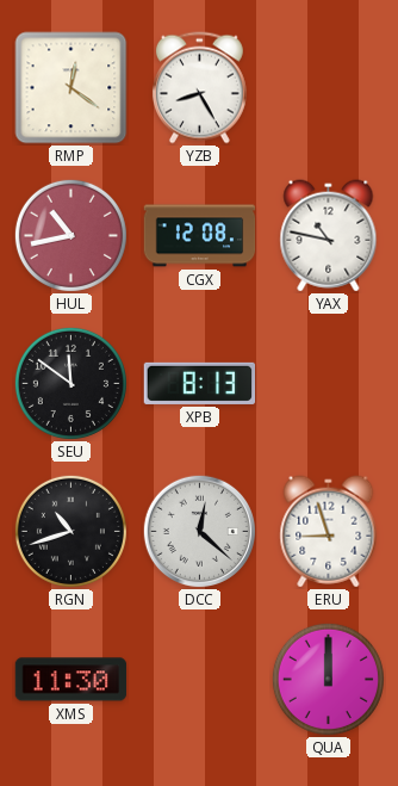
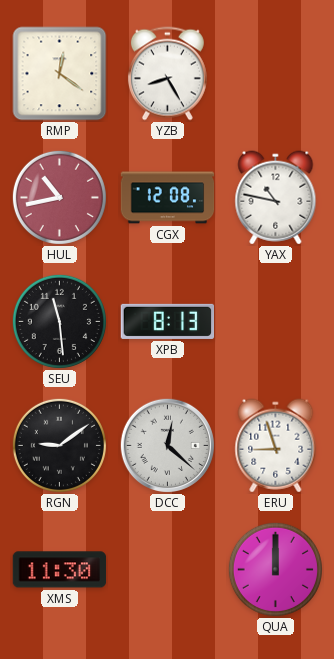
SEU: 11:51 -> 11:29
RGN: 10:42 -> 9:09
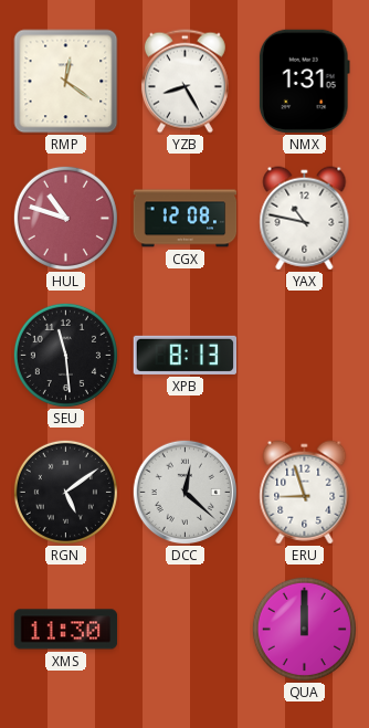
NMX: none -> 1:31
HUL: 10:43 -> 10:48
RGN: 9:09 -> 5:09
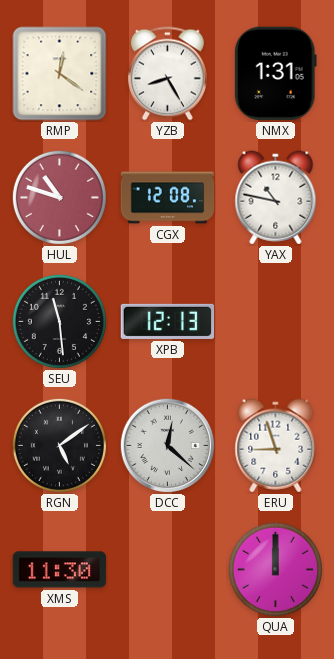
XPB: 8:13 -> 12:13
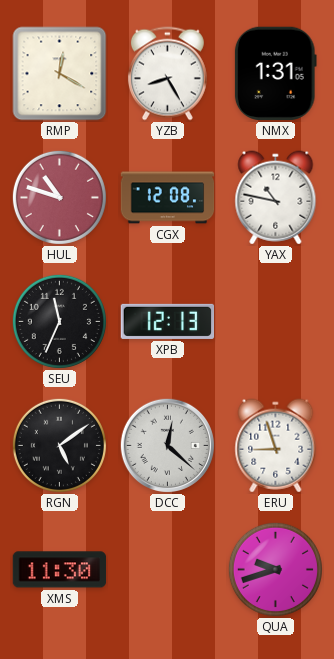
RMP: 12:21 -> 12:20
SEU: 11:29 -> 11:34
QUA: 12:00 -> 9:42
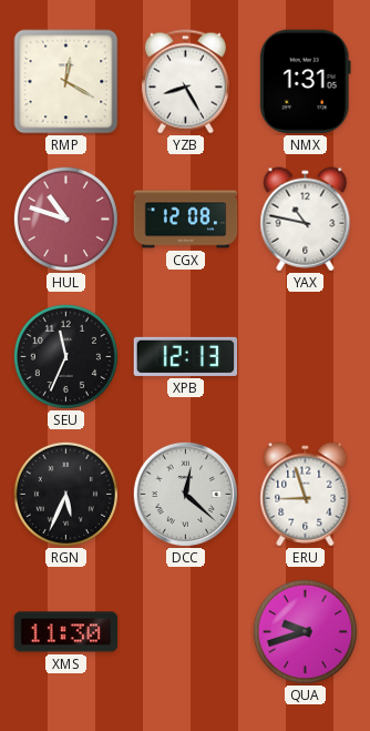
RGN: 5:09 -> 5:34
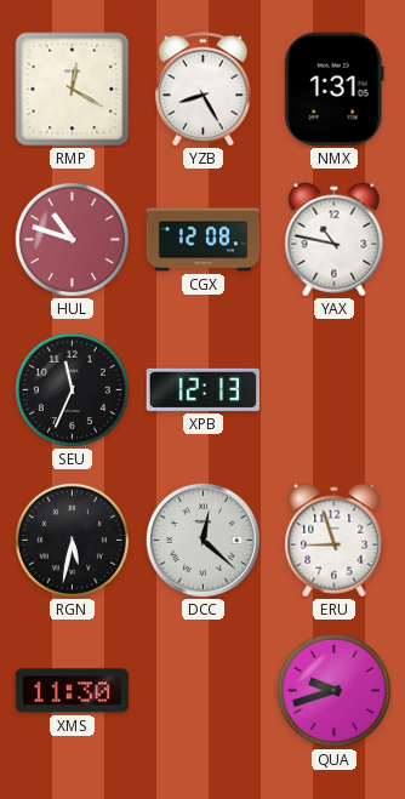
RGN: 5:34 -> 5:32
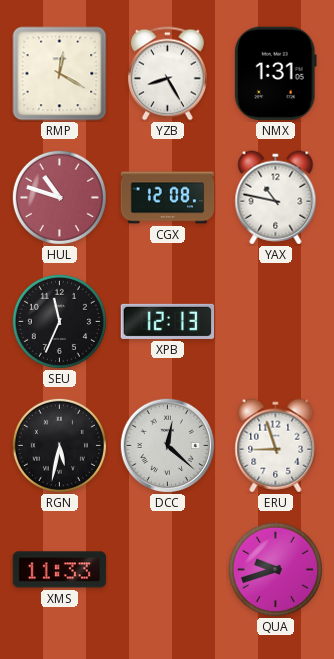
XMS: 11:30 -> 11:33
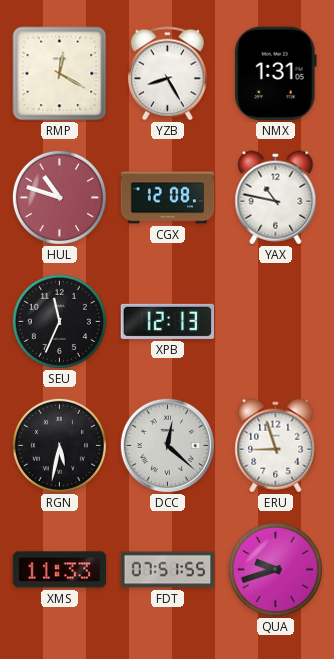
FDT: none -> 07:51
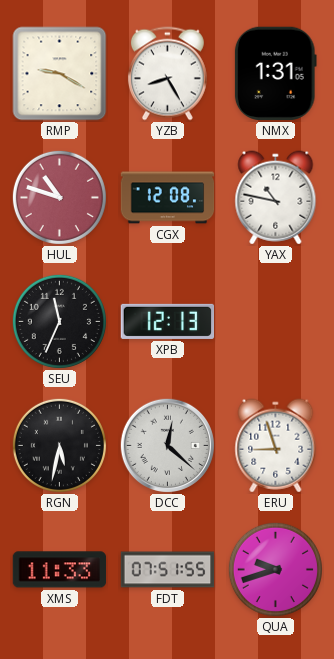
RMP: 12:20 -> 9:20
